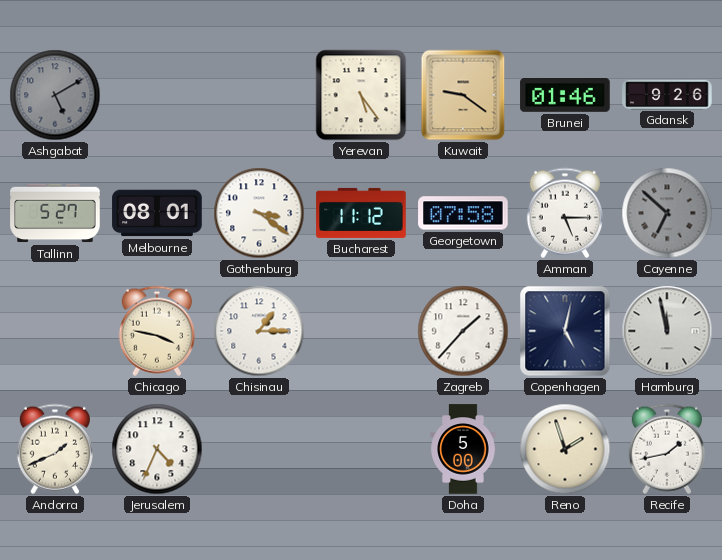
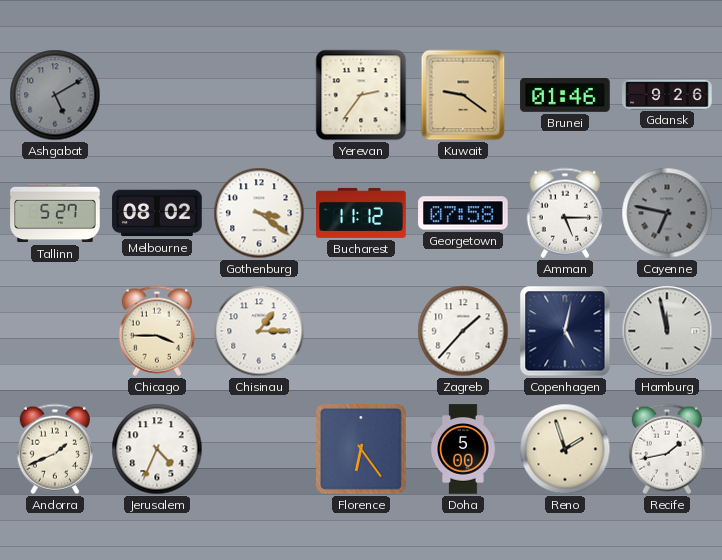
Yerevan: 5:24 -> 2:36
Melbourne: 08:01 -> 08:02
Cayenne: 6:52 -> 6:47
Chicago: 3:47 -> 3:45
Florence: none -> 6:24
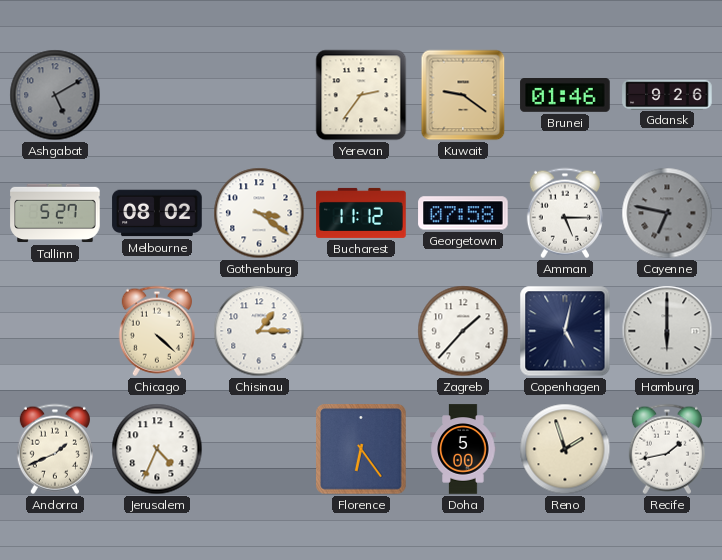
Chicago: 3:45 -> 4:22
Hamburg: 11:58 -> 6:00
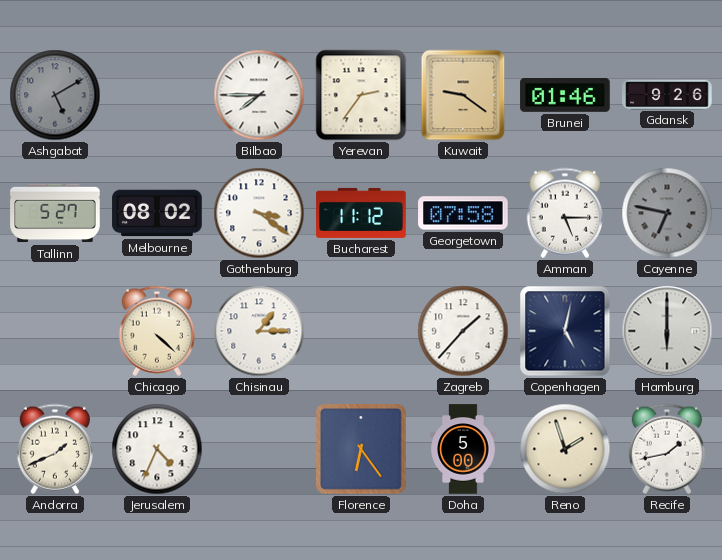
Bilbao: none -> 7:45
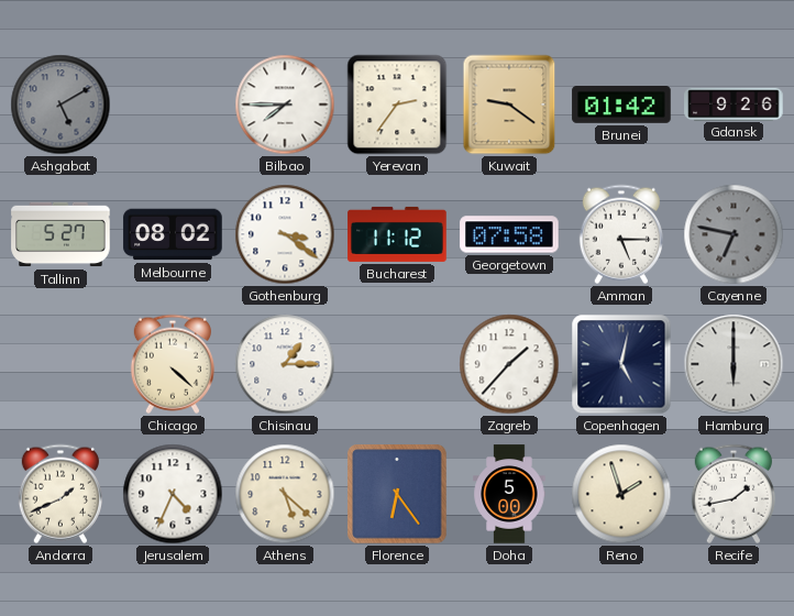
Brunei: 01:46 -> 01:42
Athens: none -> 5:22
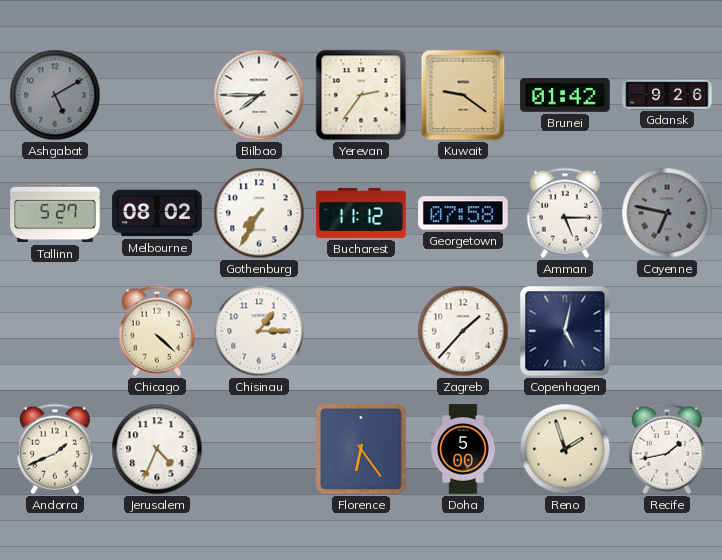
Gothenburg: 3:21 -> 7:35
Hamburg: 6:00 -> none
Athens: 5:22 -> none
